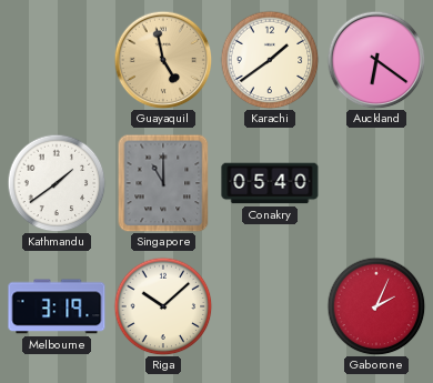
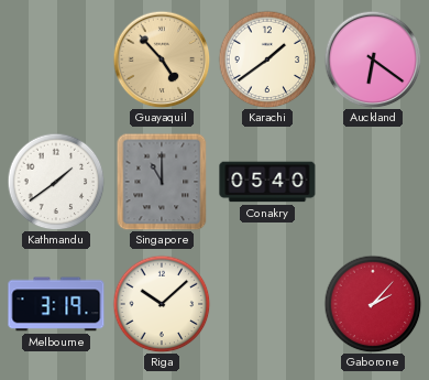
Guayaquil: 4:58 -> 4:53
Gaborone: 2:04 -> 2:07
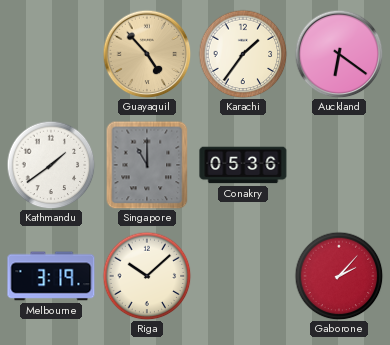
Karachi: 1:39 -> 1:36
Conakry: 05:40 -> 05:36
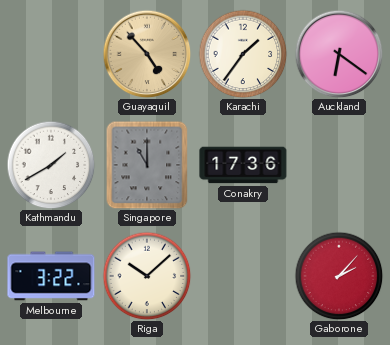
Kathmandu: 1:39 -> 1:40
Conakry: 05:36 -> 17:36
Melbourne: 3:19 -> 3:22
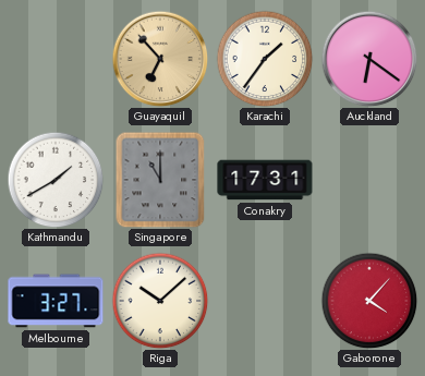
Guayaquil: 4:53 -> 6:53
Conakry: 17:36 -> 17:31
Melbourne: 3:22 -> 3:27
Gaborone: 2:07 -> 4:07
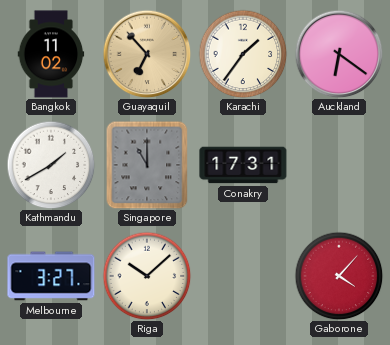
Bangkok: none -> 11:02
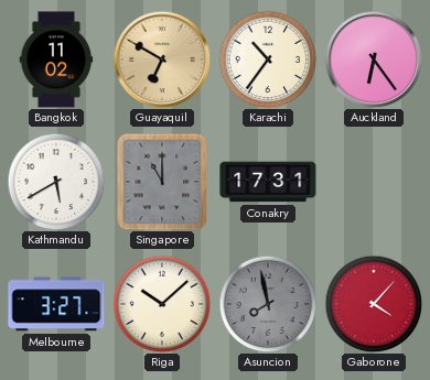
Guayaquil: 6:53 -> 6:50
Karachi: 1:36 -> 10:36
Auckland: 6:21 -> 6:24
Kathmandu: 1:40 -> 5:40
Asuncion: none -> 7:58
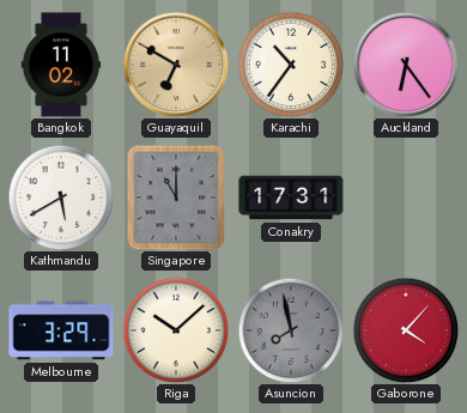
Melbourne: 3:27 -> 3:29
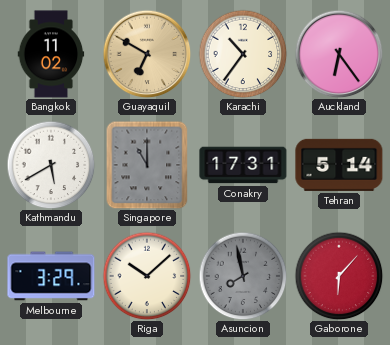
Tehran: none -> 5:14
Gaborone: 4:07 -> 6:07
